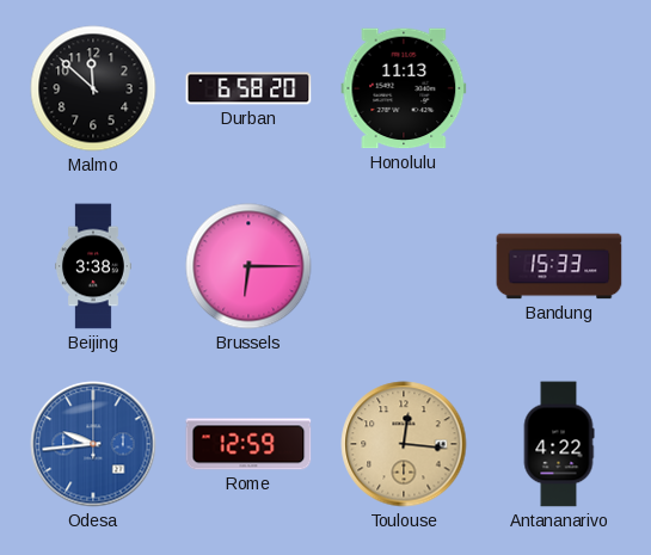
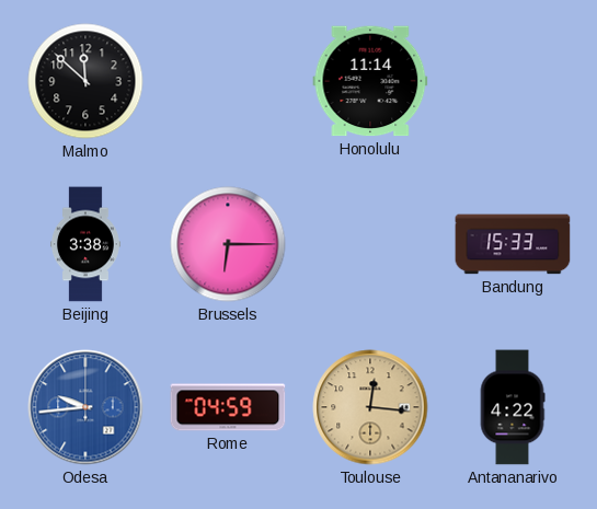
Durban: 6:58 -> none
Honolulu: 11:13 -> 11:14
Rome: 12:59 -> 04:59
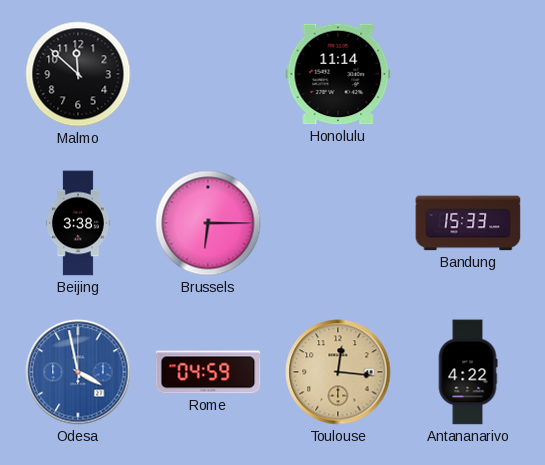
Odesa: 9:44 -> 3:58
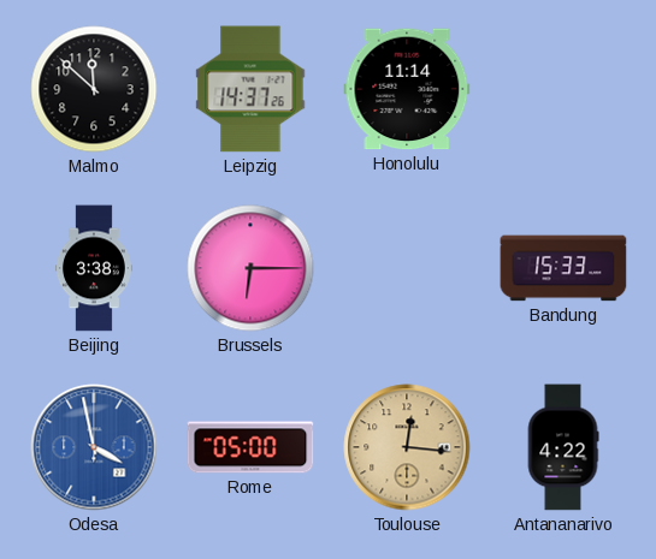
Leipzig: none -> 14:37
Rome: 04:59 -> 05:00
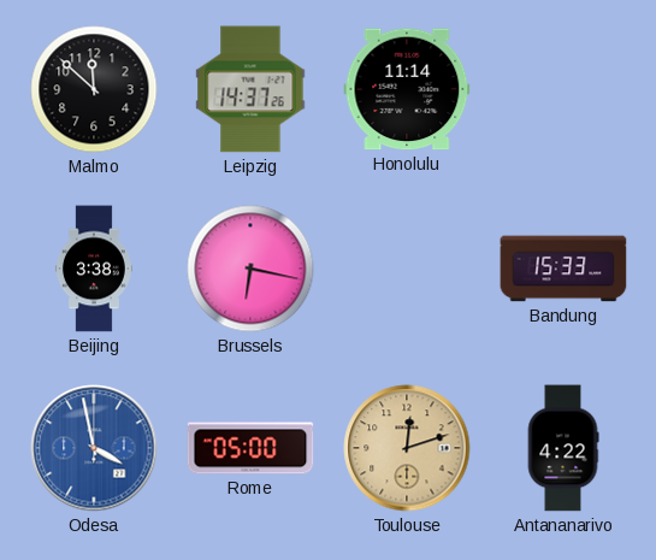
Brussels: 6:15 -> 6:17
Toulouse: 12:16 -> 12:12
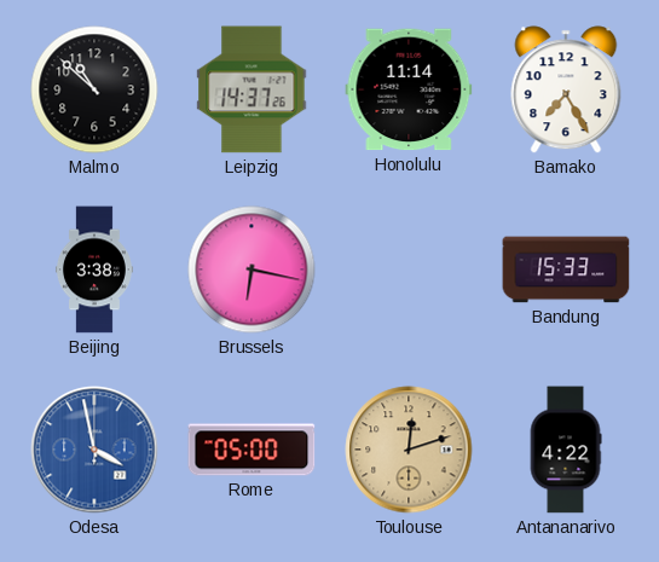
Malmo: 11:52 -> 10:52
Bamako: none -> 7:25
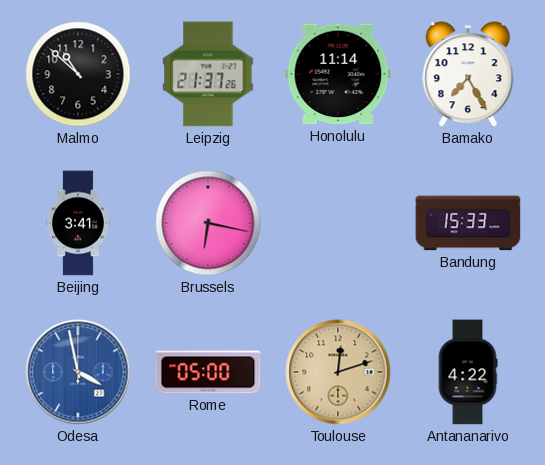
Leipzig: 14:37 -> 21:37
Beijing: 3:38 -> 3:41
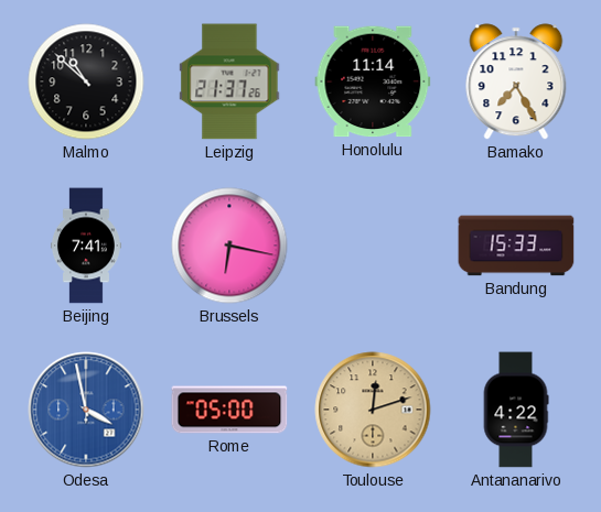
Beijing: 3:41 -> 7:41
